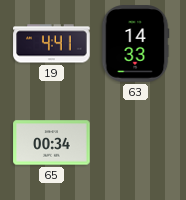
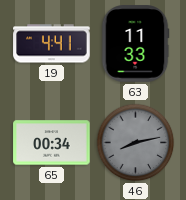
63: 14:33 -> 11:33
46: none -> 8:13
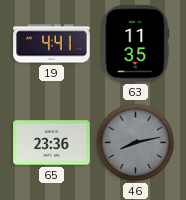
63: 11:33 -> 11:35
65: 00:34 -> 23:36
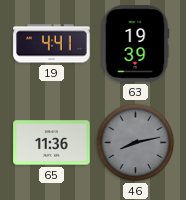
63: 11:35 -> 19:39
65: 23:36 -> 11:36
